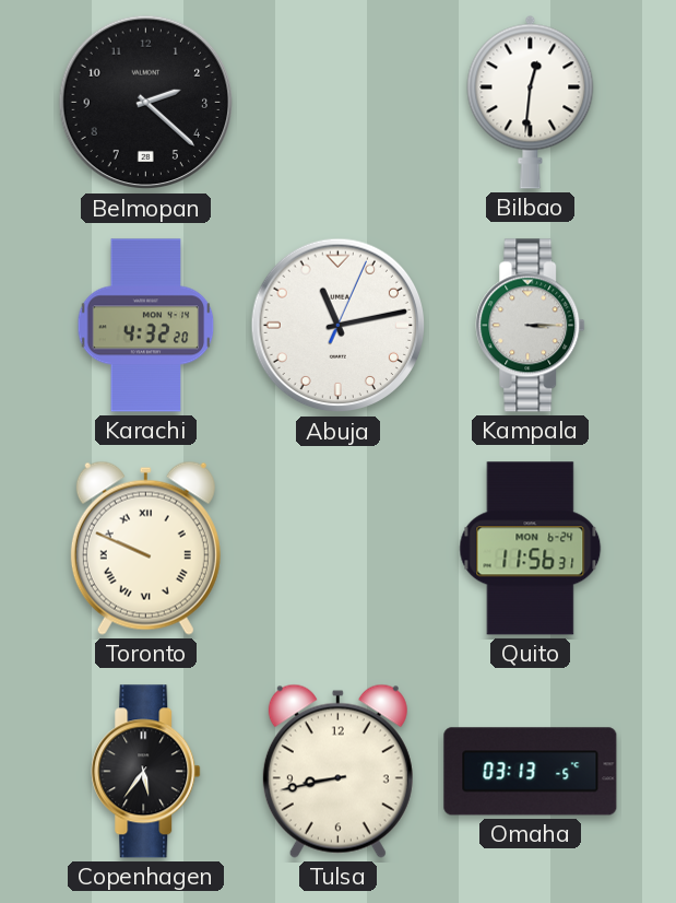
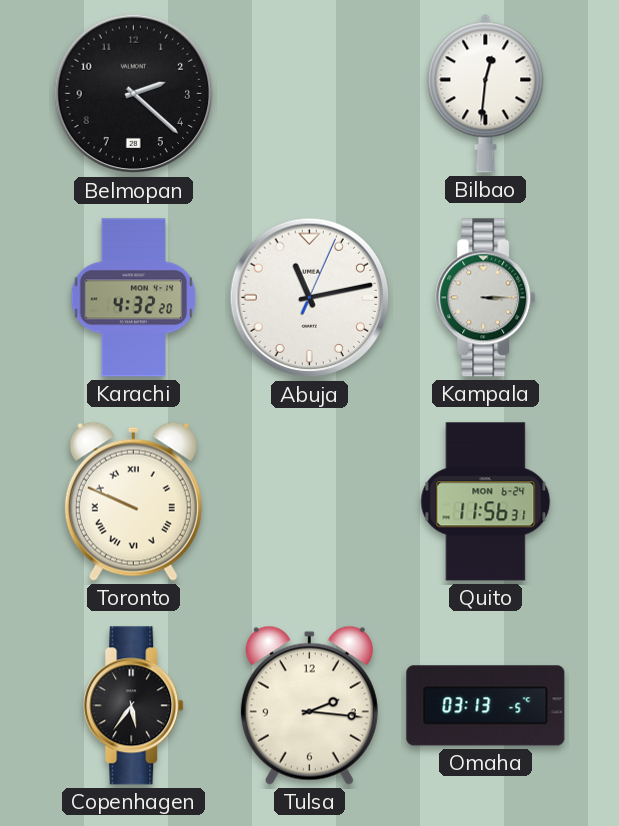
Tulsa: 8:43 -> 2:16
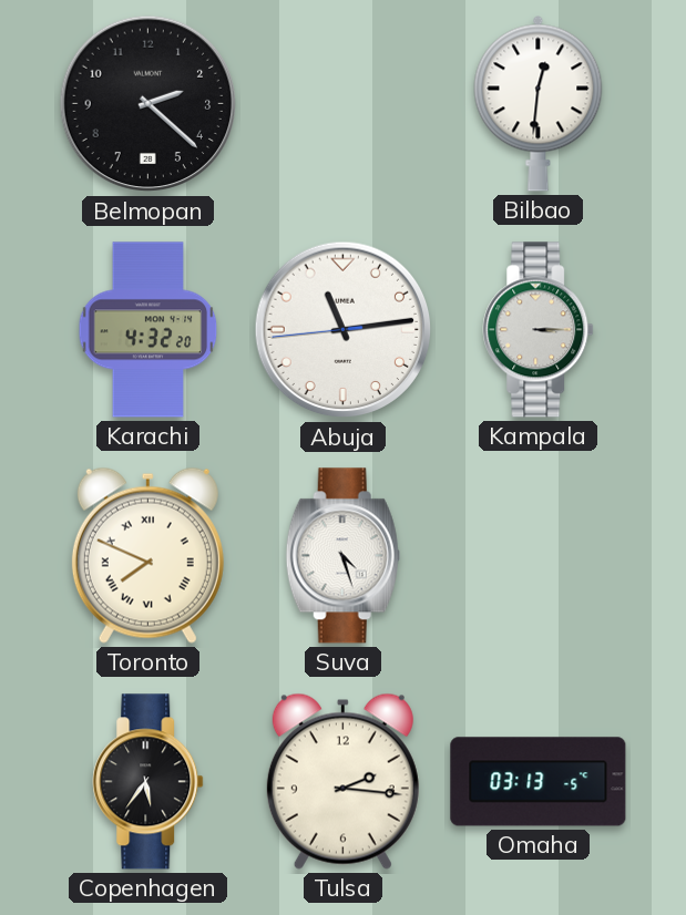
Abuja: 11:13:04 -> 11:13:44
Toronto: 9:49 -> 7:49
Suva: none -> 4:27
Quito: 11:56 -> none
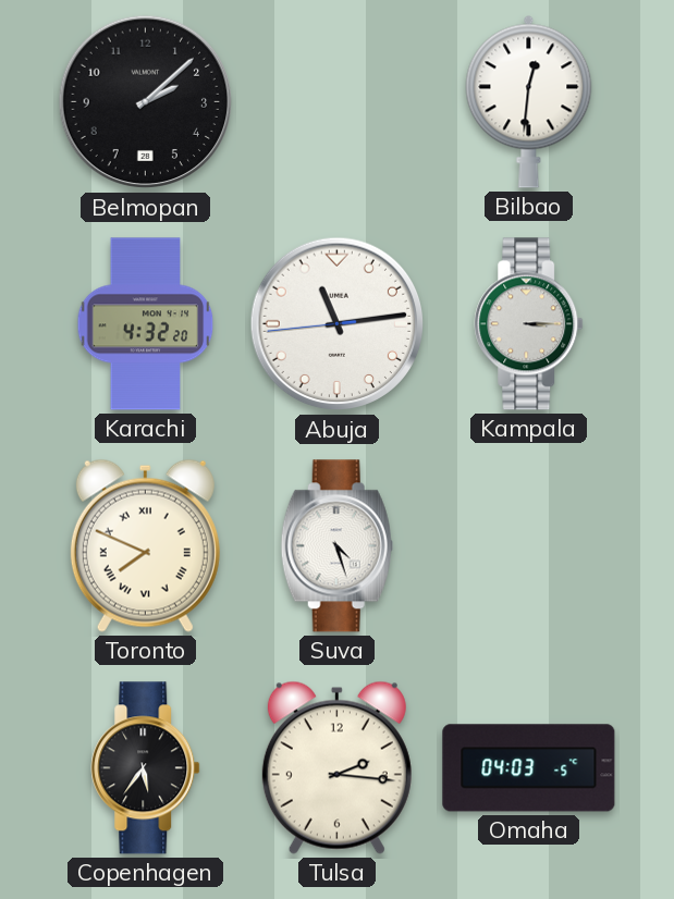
Belmopan: 2:22 -> 2:08
Omaha: 03:13 -> 04:03
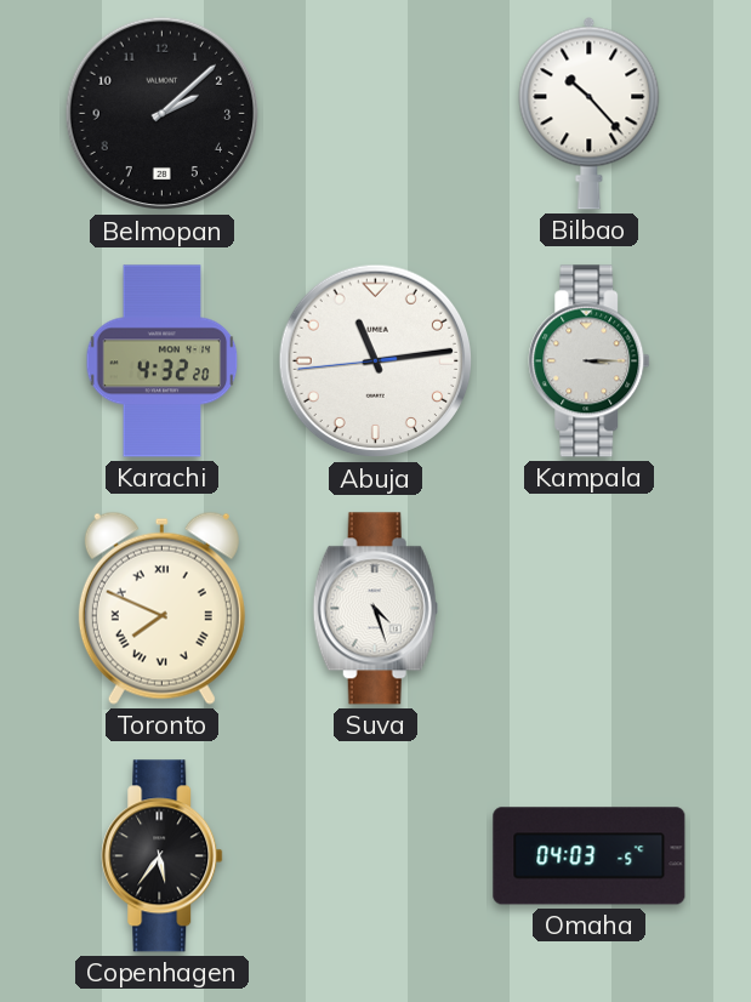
Bilbao: 12:31 -> 10:23
Tulsa: 2:16 -> none
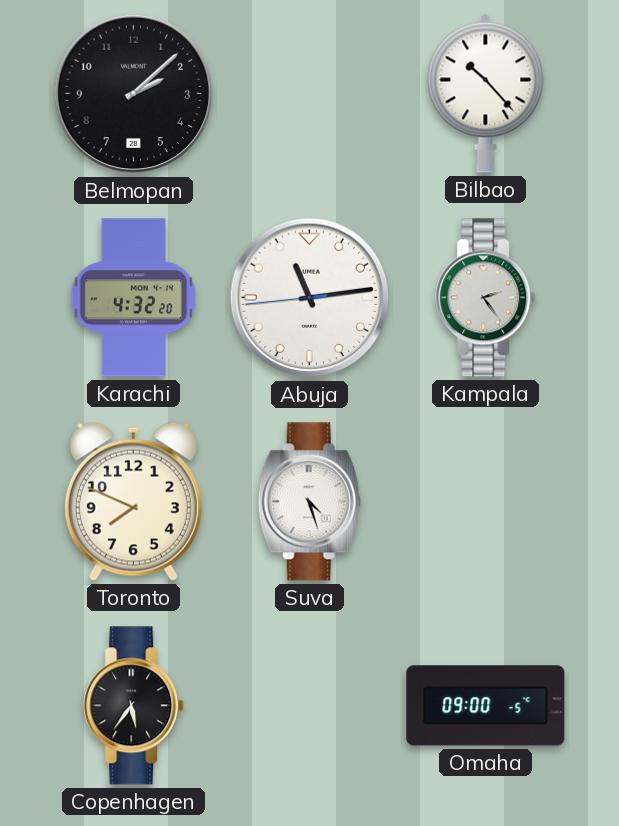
Kampala: 3:15 -> 2:24
Toronto numerals: Roman -> Arabic
Omaha: 04:03 -> 09:00
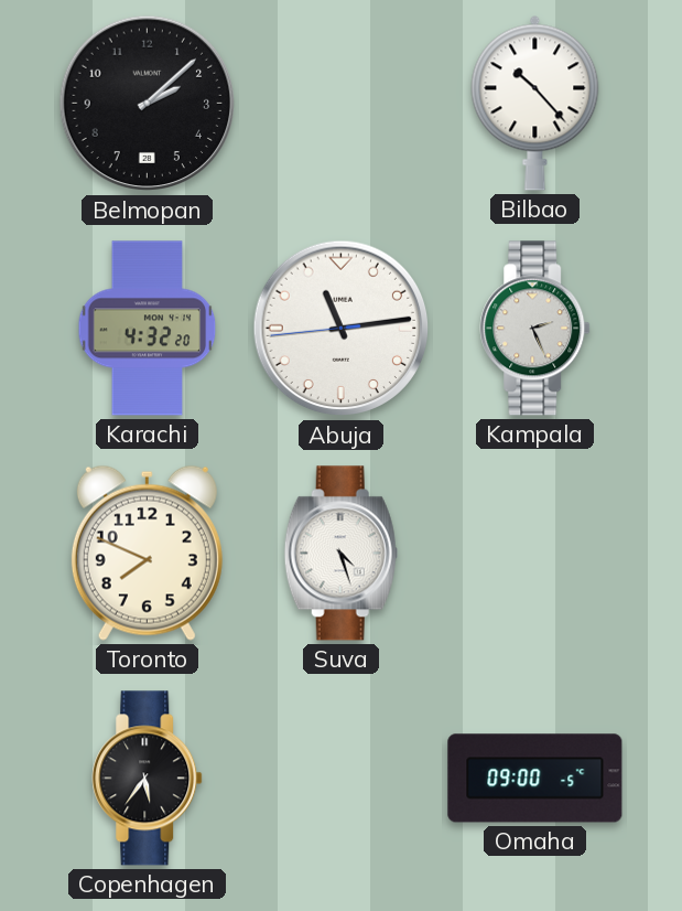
Kampala: 2:24 -> 2:26
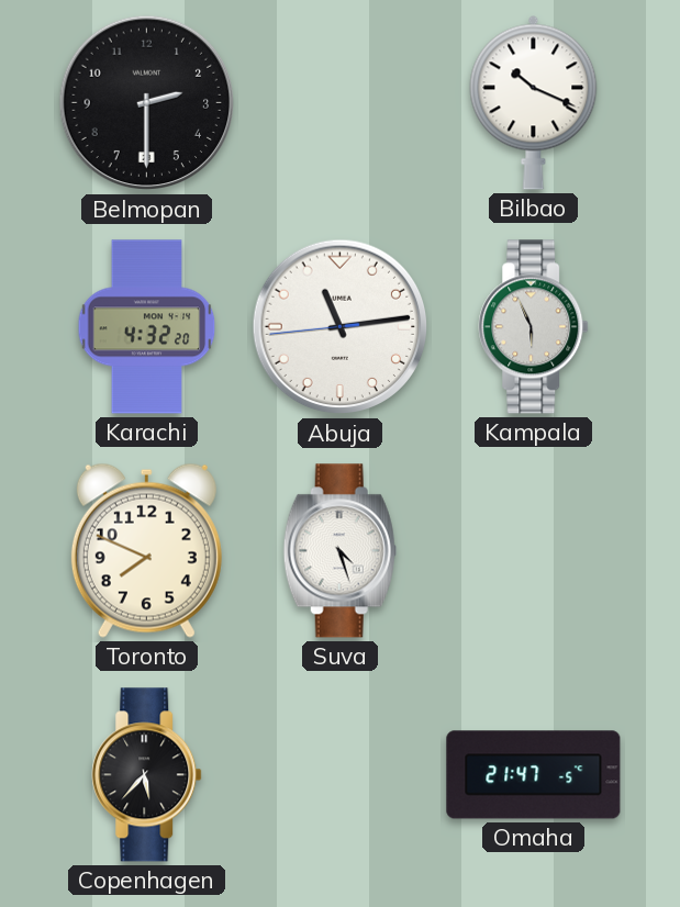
Belmopan: 2:08 -> 2:30
Bilbao: 10:23 -> 10:19
Kampala: 2:26 -> 5:56
Copenhagen: 5:36 -> 5:37
Omaha: 09:00 -> 21:47
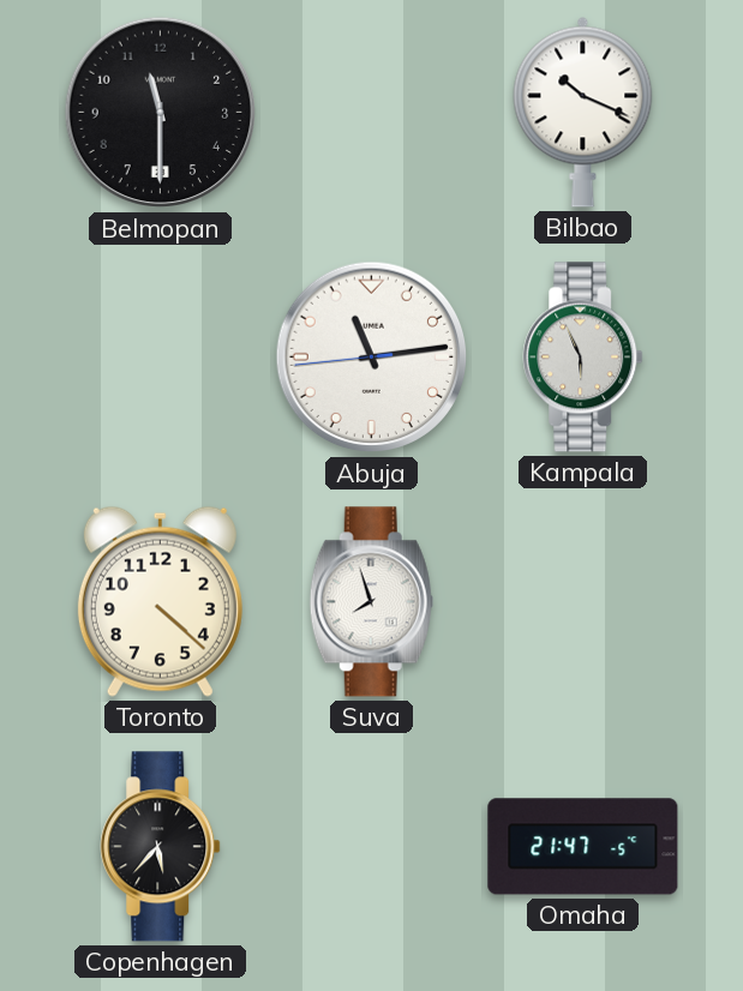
Belmopan: 2:30 -> 11:30
Karachi: 4:32 -> none
Toronto: 7:49 -> 4:22
Suva: 4:27 -> 7:57
